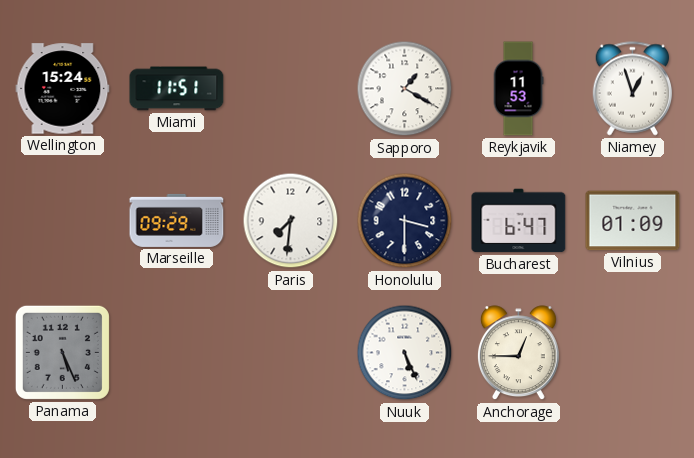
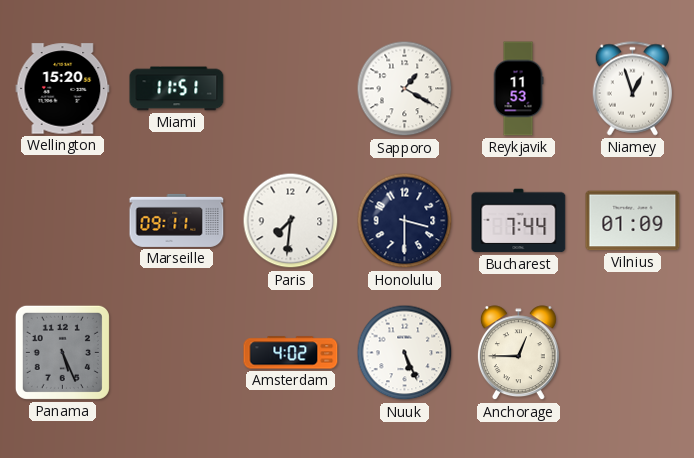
Wellington: 15:24 -> 15:20
Marseille: 09:29 -> 09:11
Bucharest: 6:47 -> 7:44
Amsterdam: none -> 4:02
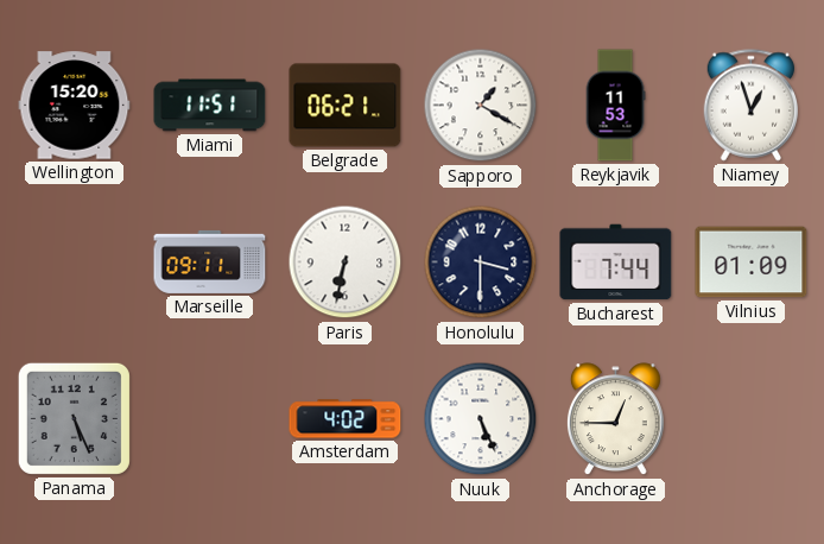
Belgrade: none -> 06:21
Paris: 7:31 -> 6:32
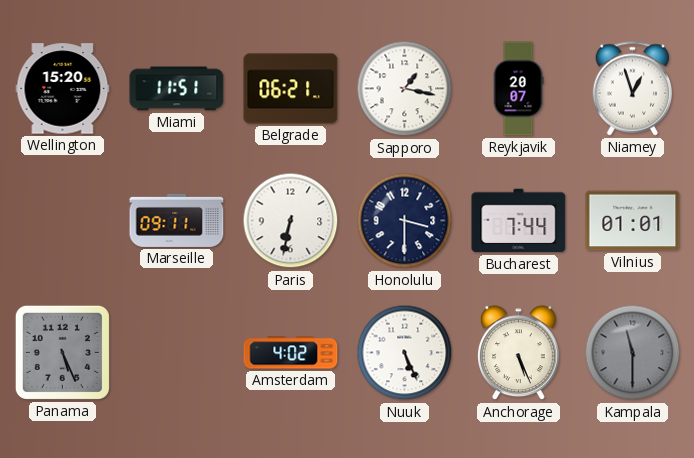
Sapporo: 1:20 -> 1:17
Reykjavik: 11:53 -> 20:07
Vilnius: 01:09 -> 01:01
Anchorage: 12:45 -> 5:26
Kampala: none -> 11:30
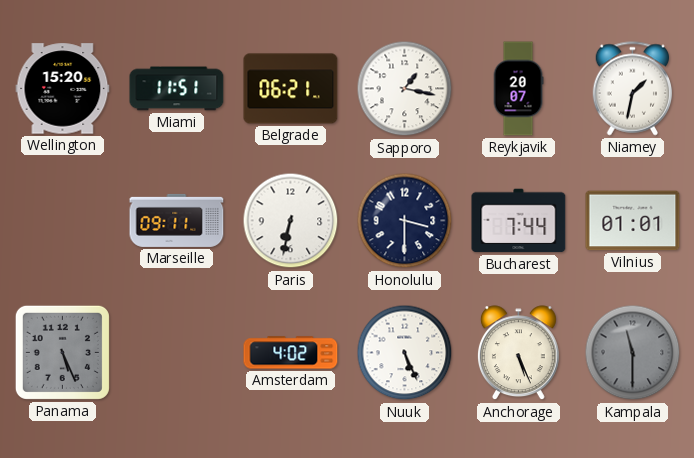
Niamey: 12:57 -> 1:32
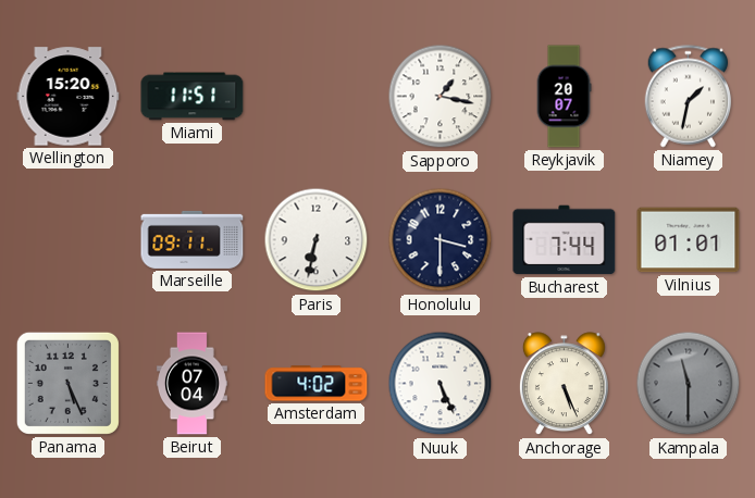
Belgrade: 06:21 -> none
Beirut: none -> 07:04
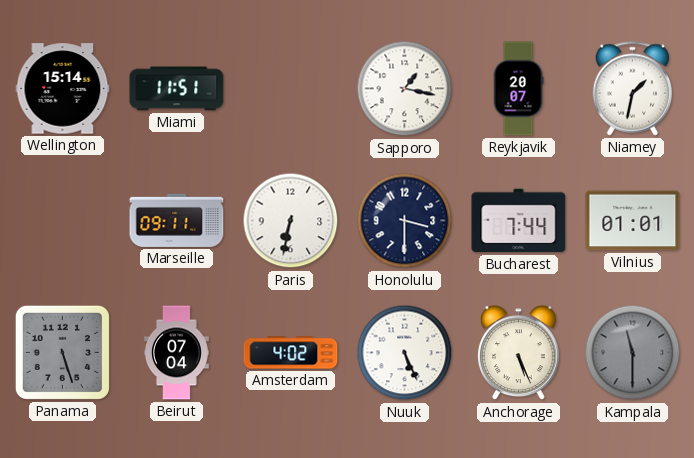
Wellington: 15:20 -> 15:14
Panama: 5:26 -> 5:27
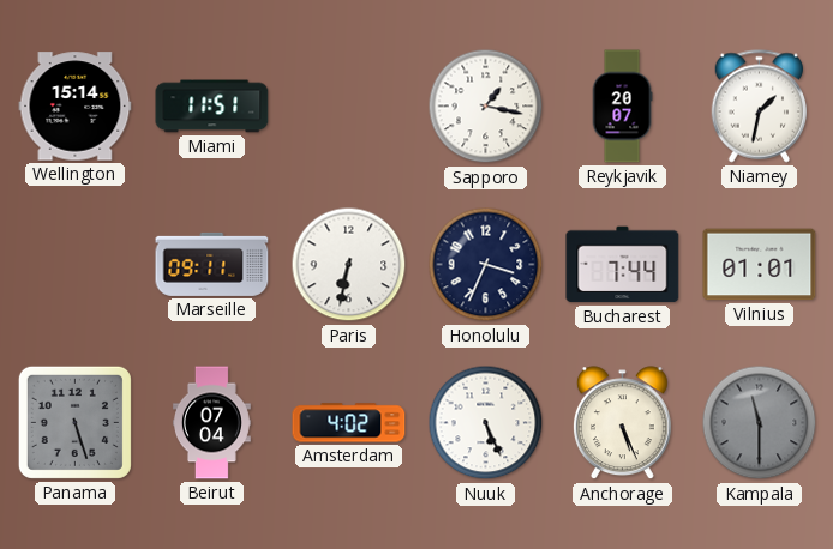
Honolulu: 3:30 -> 3:34
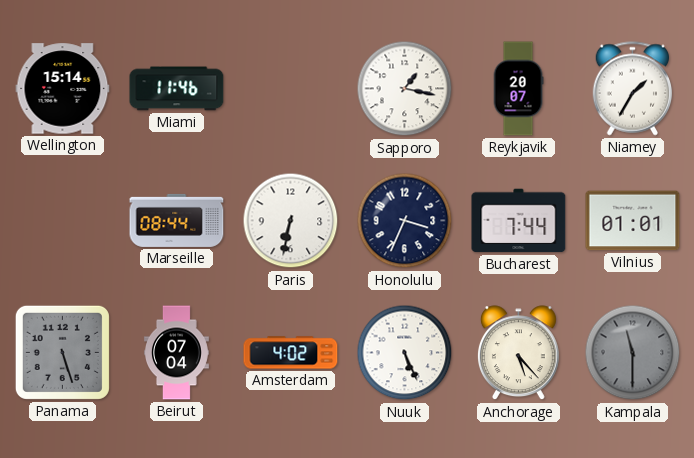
Miami: 11:51 -> 11:46
Niamey: 1:32 -> 1:35
Marseille: 09:11 -> 08:44
Anchorage: 5:26 -> 5:23
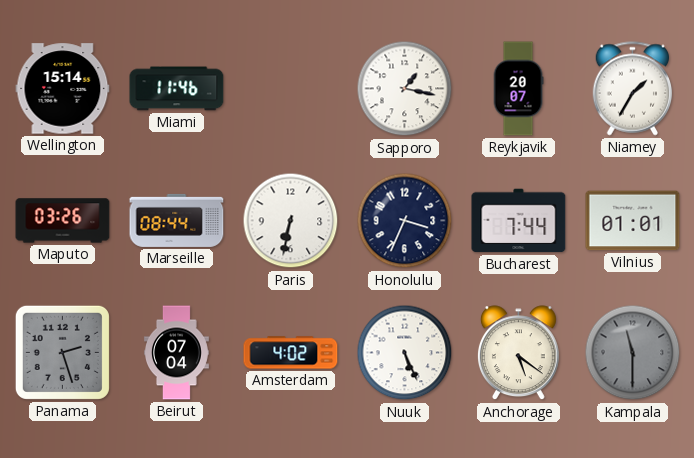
Maputo: none -> 03:26
Panama: 5:27 -> 2:27
Anchorage: 5:23 -> 5:21
